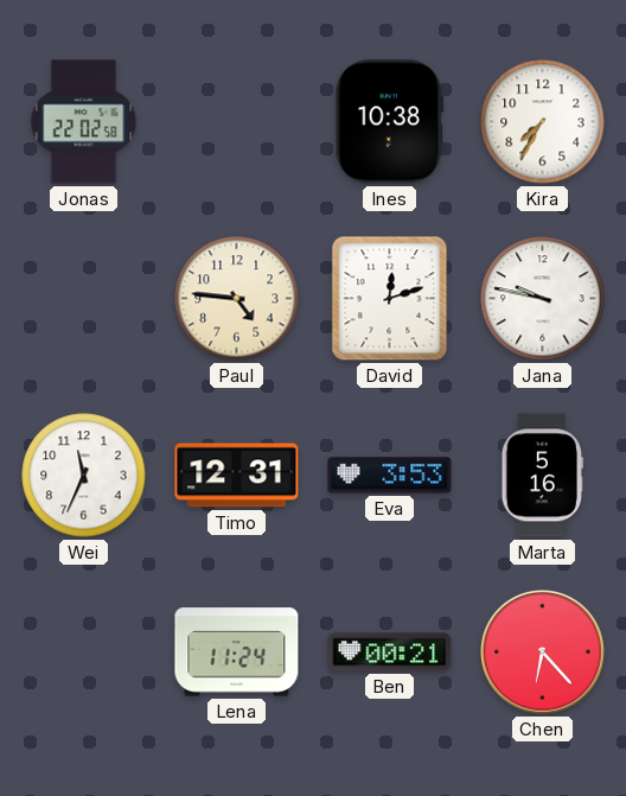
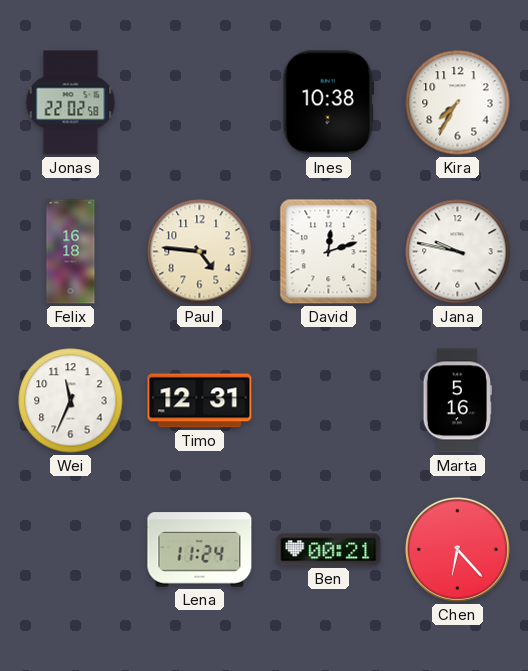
Felix: none -> 16:18
Eva: 3:53 -> none
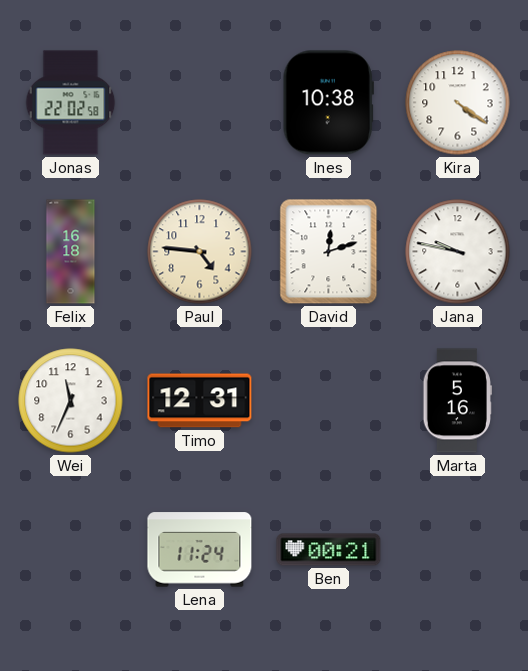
Kira: 7:35 -> 4:21
Chen: 6:23 -> none
